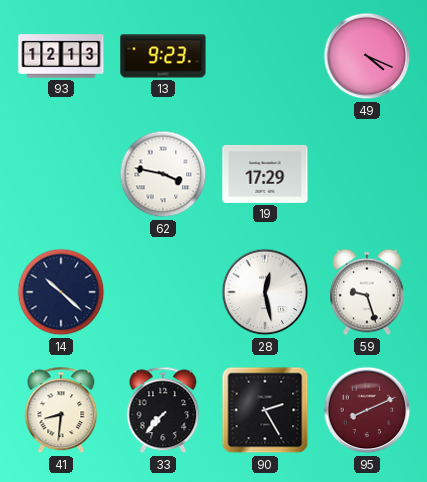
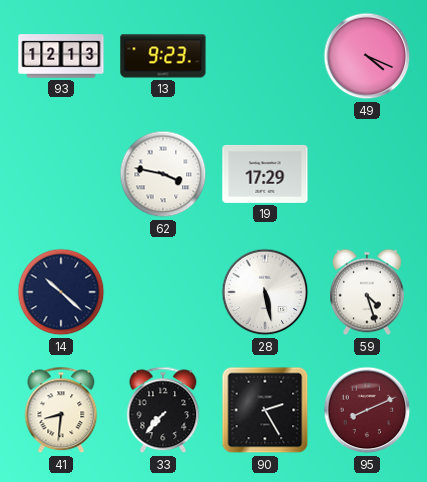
28: 12:28 -> 5:28
59: 9:27 -> 4:27
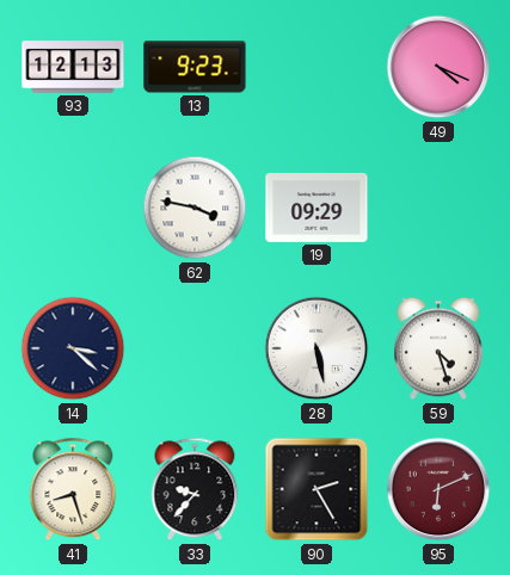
19: 17:29 -> 09:29
14: 10:22 -> 3:22
41: 8:31 -> 8:27
33: 7:37 -> 9:37
95: 8:11 -> 6:11
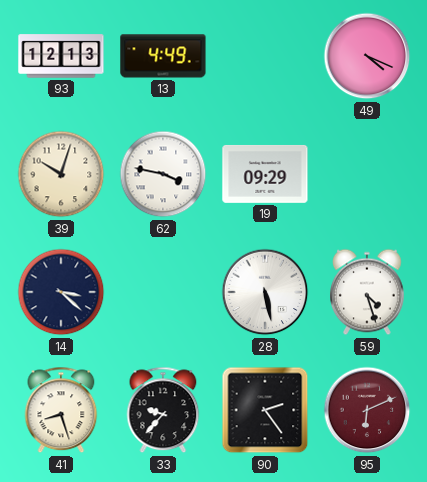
13: 9:23 -> 4:49
39: none -> 10:03
90: 2:25 -> 2:24
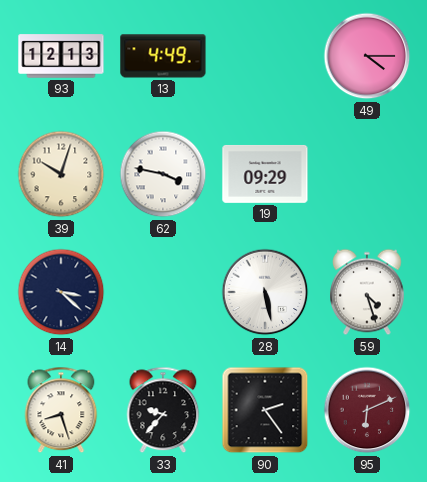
49: 4:19 -> 4:15
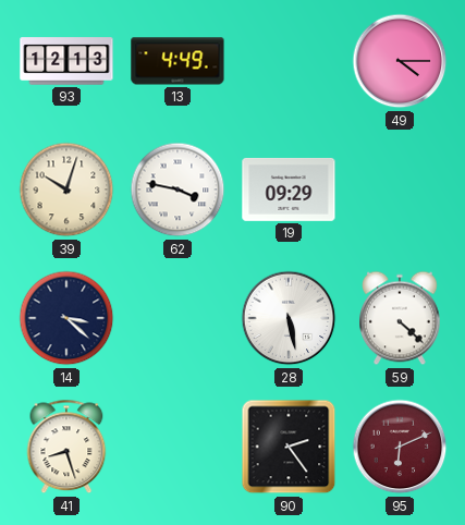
59: 4:27 -> 4:22
33: 9:37 -> none
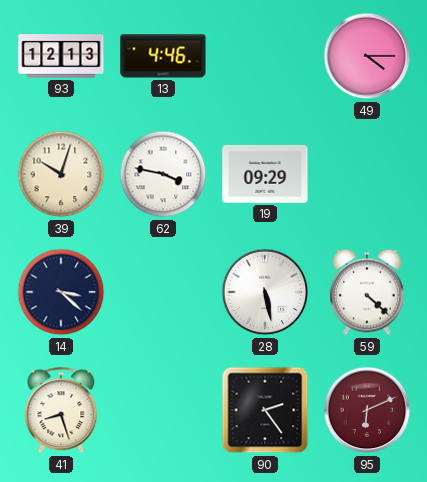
13: 4:49 -> 4:46
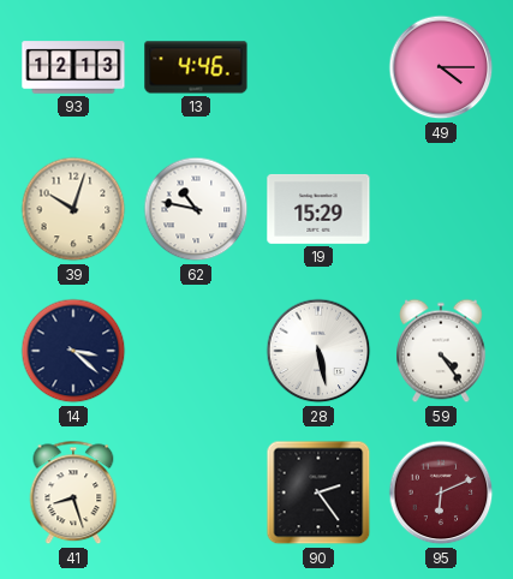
62: 3:47 -> 10:47
19: 09:29 -> 15:29
59: 4:22 -> 4:24
